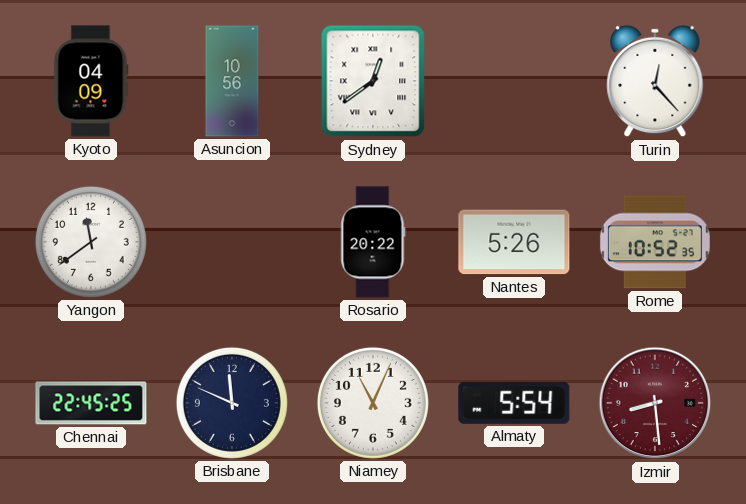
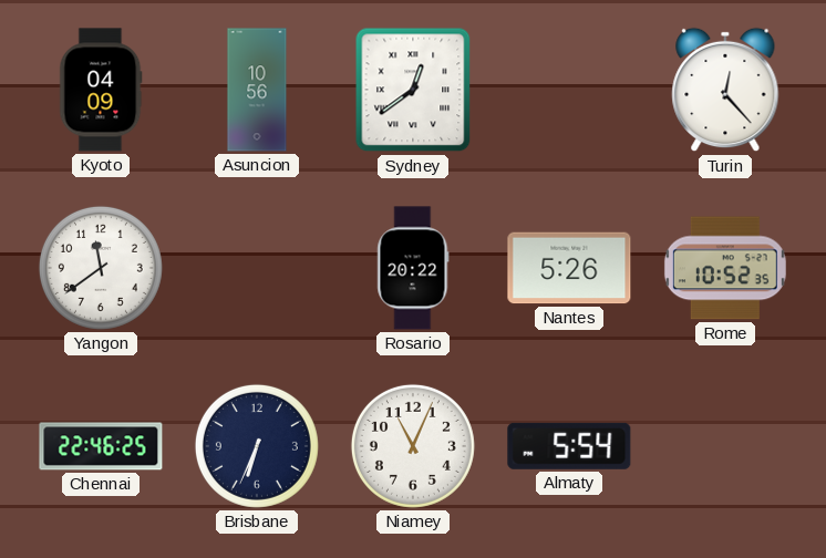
Chennai: 22:45 -> 22:46
Brisbane: 11:49 -> 6:34
Izmir: 8:29 -> none
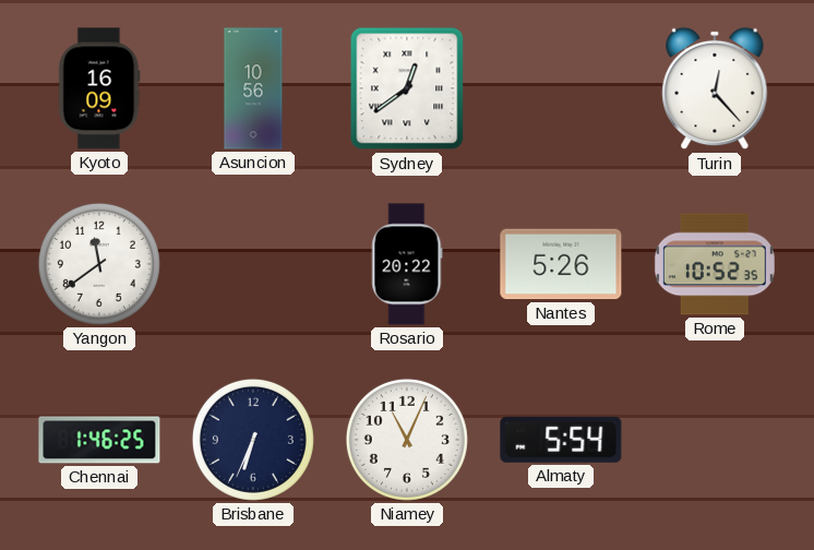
Kyoto: 04:09 -> 16:09
Chennai: 22:46 -> 1:46
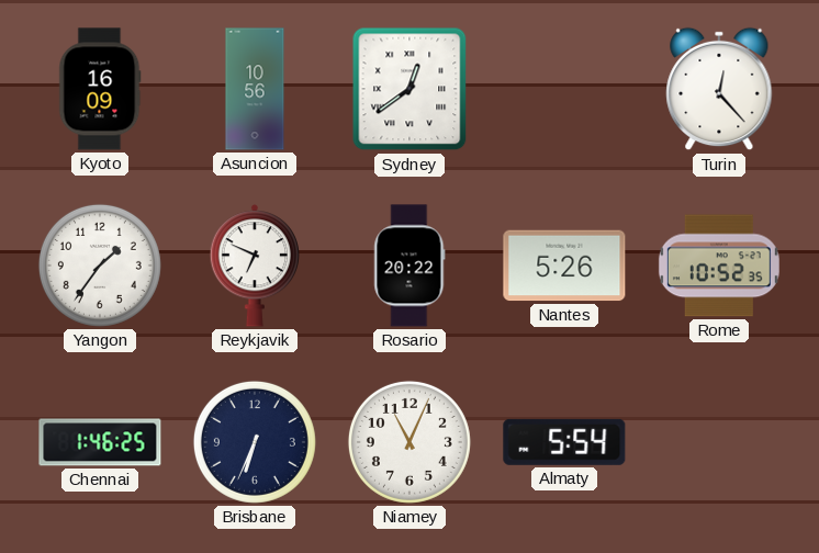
Yangon: 11:39 -> 1:36
Reykjavik: none -> 6:49
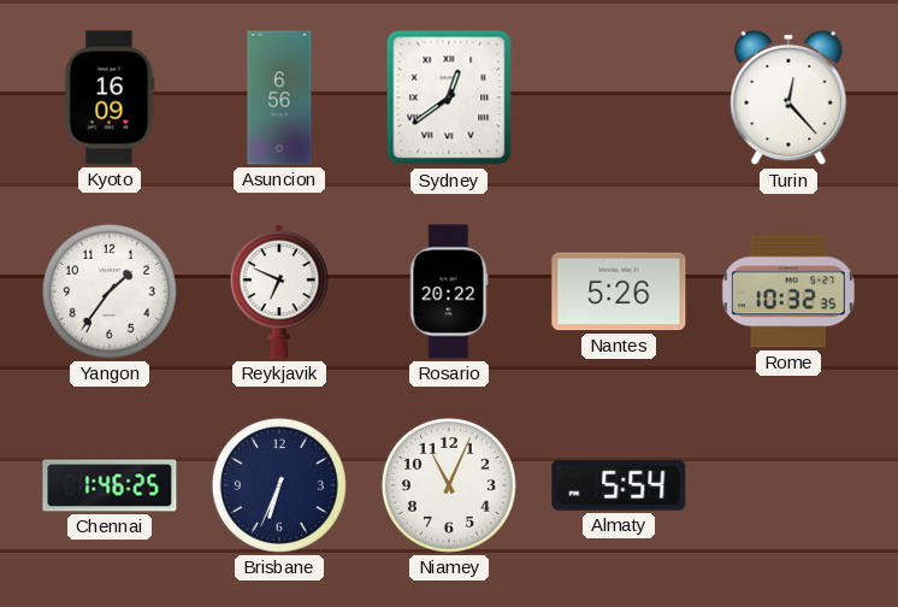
Asuncion: 10:56 -> 6:56
Rome: 10:52 -> 10:32
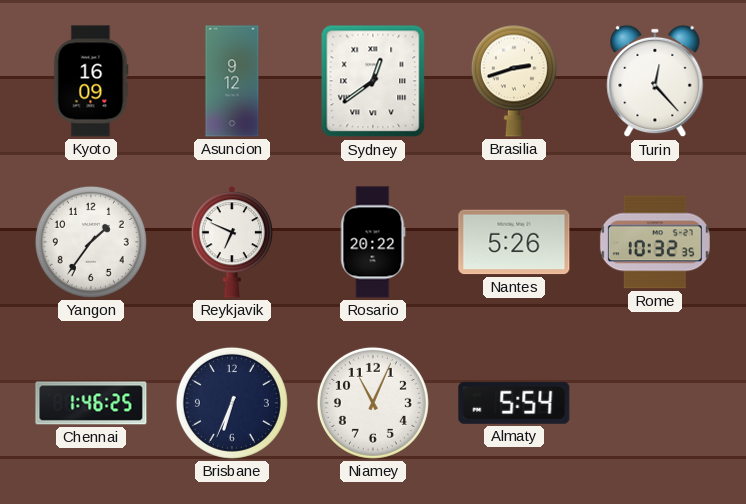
Asuncion: 6:56 -> 9:12
Brasilia: none -> 2:42
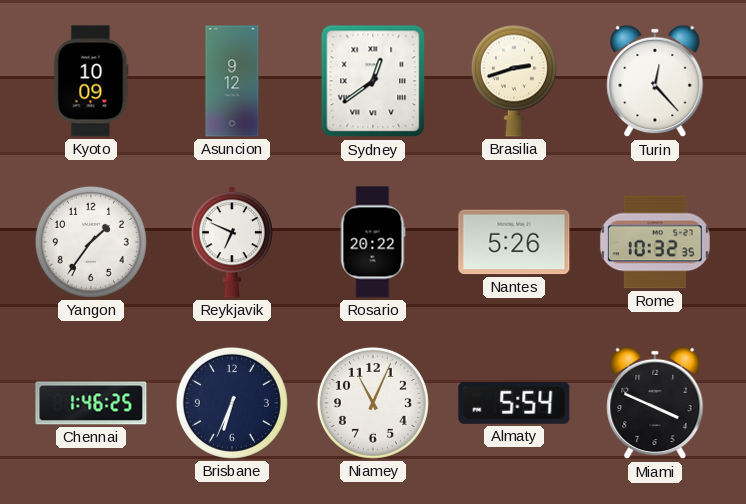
Kyoto: 16:09 -> 10:09
Miami: none -> 3:49
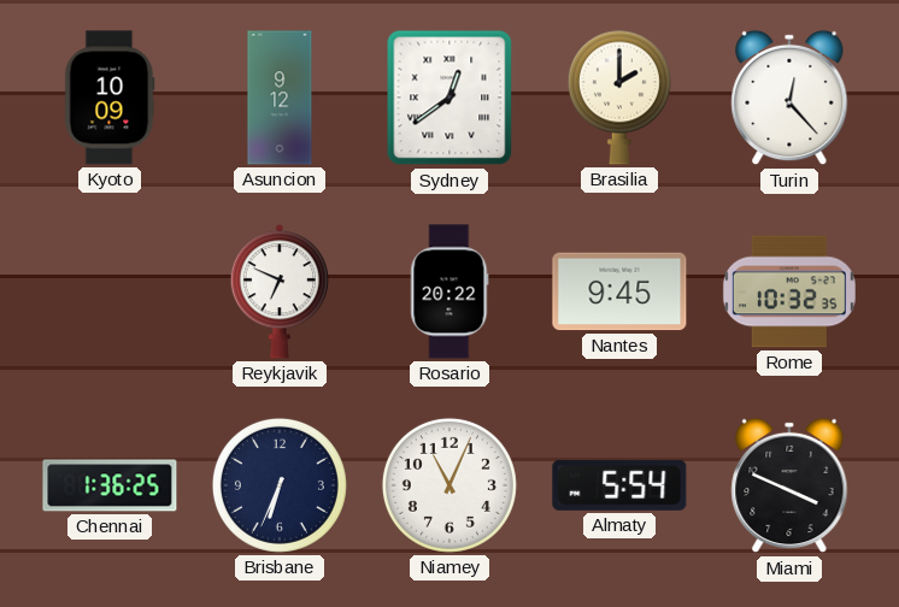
Brasilia: 2:42 -> 2:00
Yangon: 1:36 -> none
Nantes: 5:26 -> 9:45
Chennai: 1:46 -> 1:36
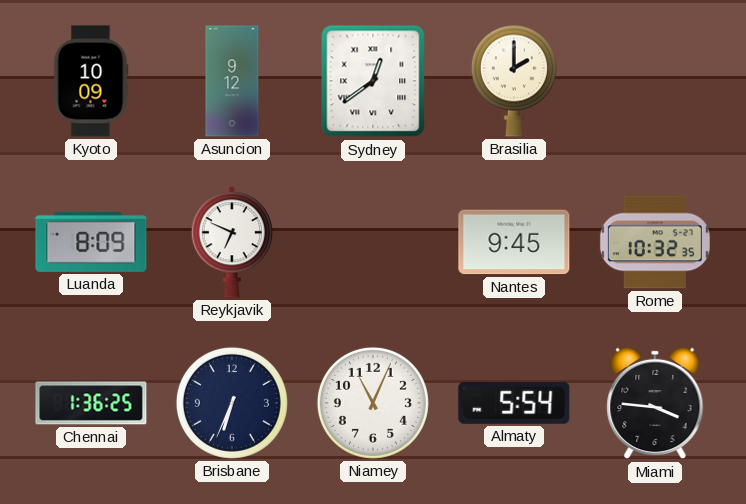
Turin: 12:23 -> none
Luanda: none -> 8:09
Rosario: 20:22 -> none
Miami: 3:49 -> 3:46
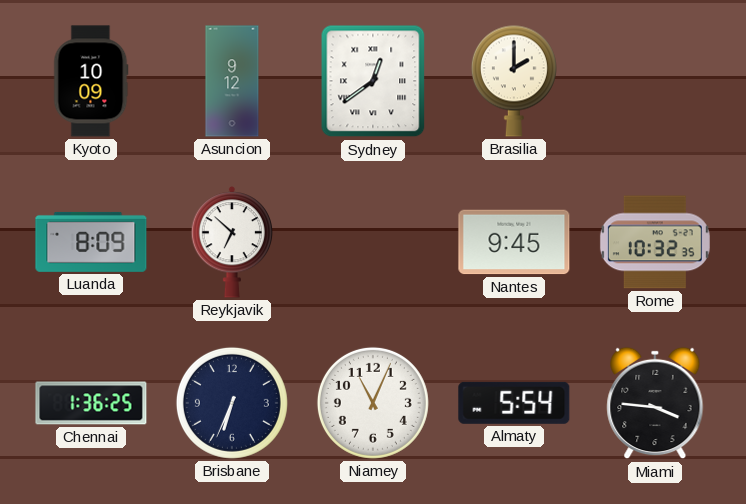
Reykjavik: 6:49 -> 6:52
